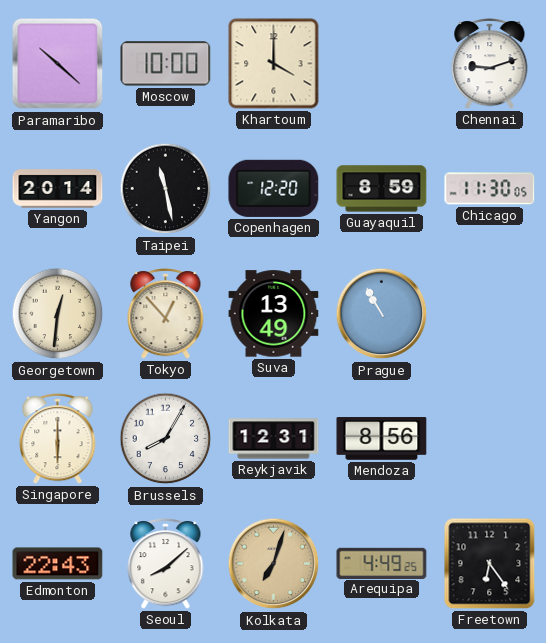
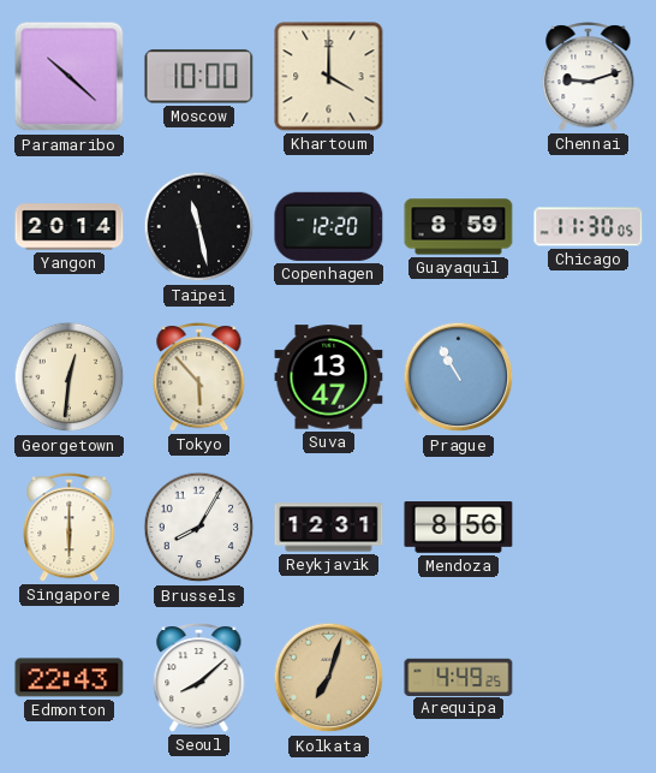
Tokyo: 12:53 -> 5:53
Suva: 13:49 -> 13:47
Freetown: 6:24 -> none
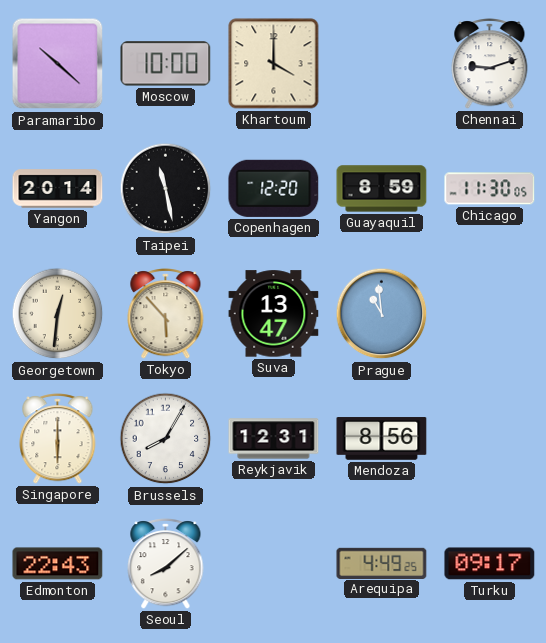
Prague: 10:55 -> 10:59
Kolkata: 7:03 -> none
Turku: none -> 09:17
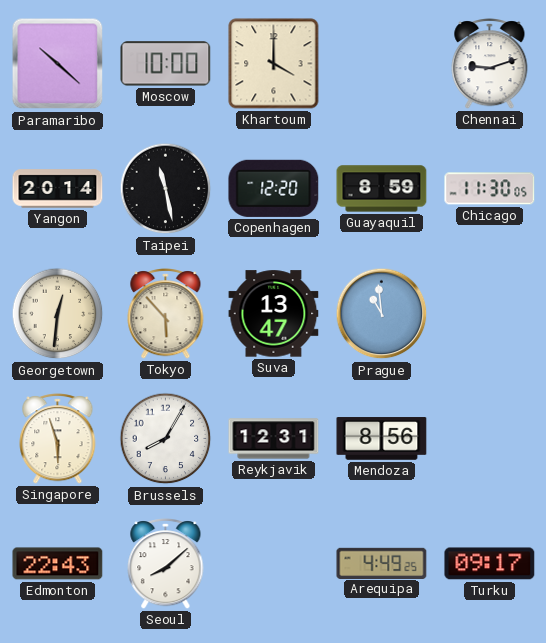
Singapore: 6:00 -> 5:57
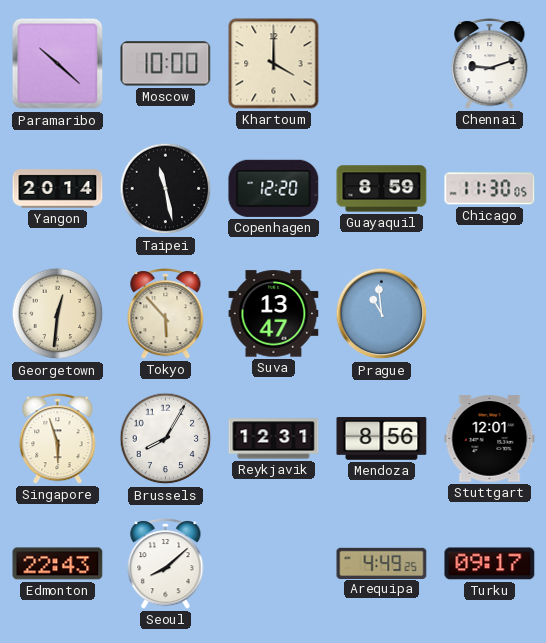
Stuttgart: none -> 12:01
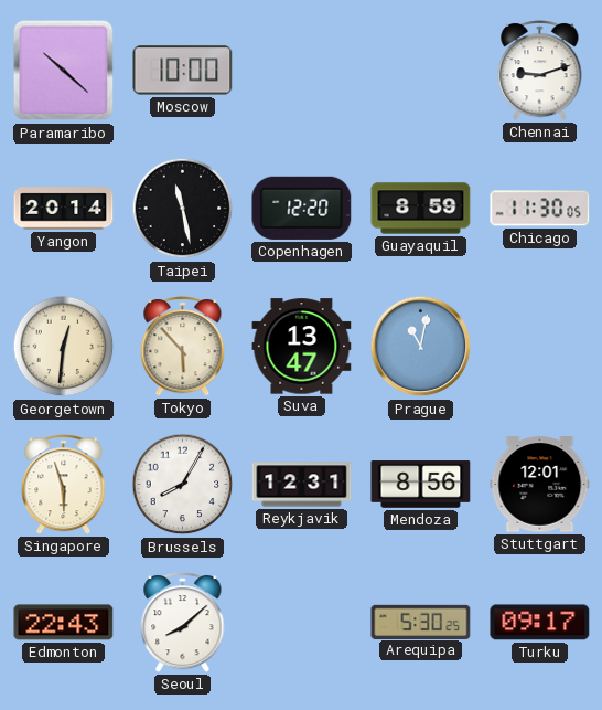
Khartoum: 4:00 -> none
Prague: 10:59 -> 11:02
Arequipa: 4:49 -> 5:30
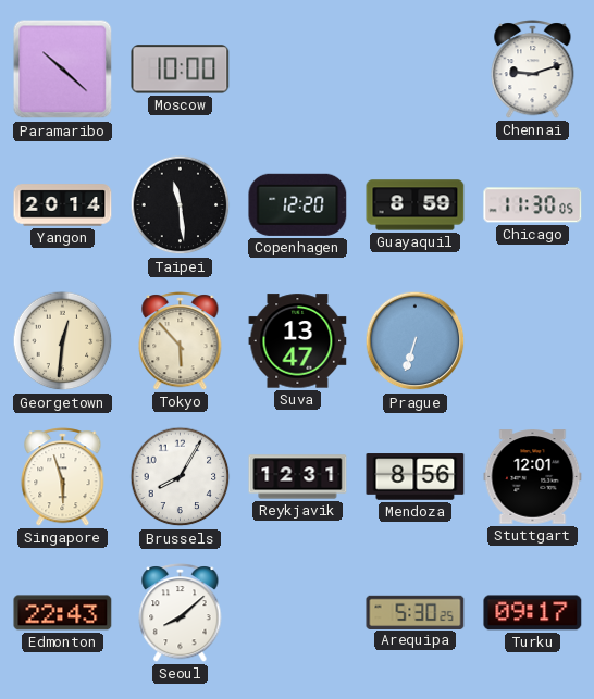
Taipei: 11:28 -> 11:29
Prague: 11:02 -> 6:33
